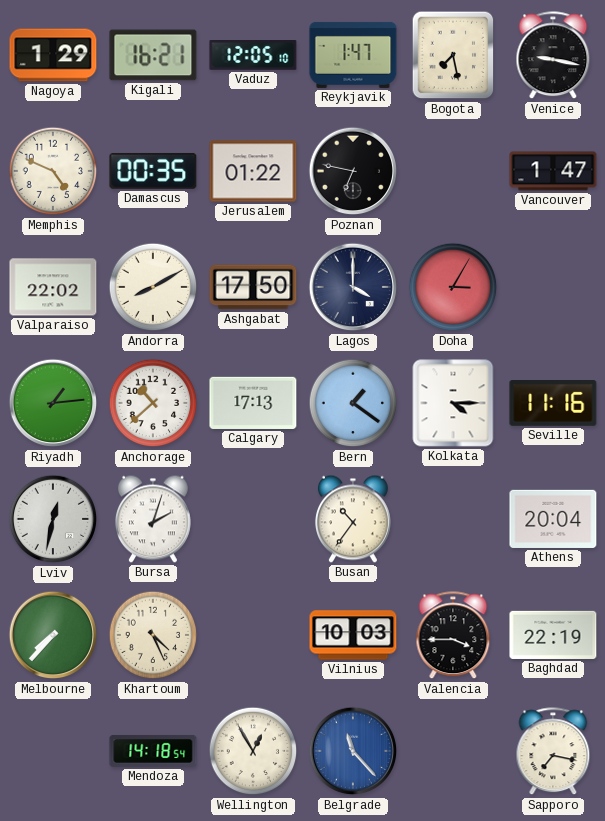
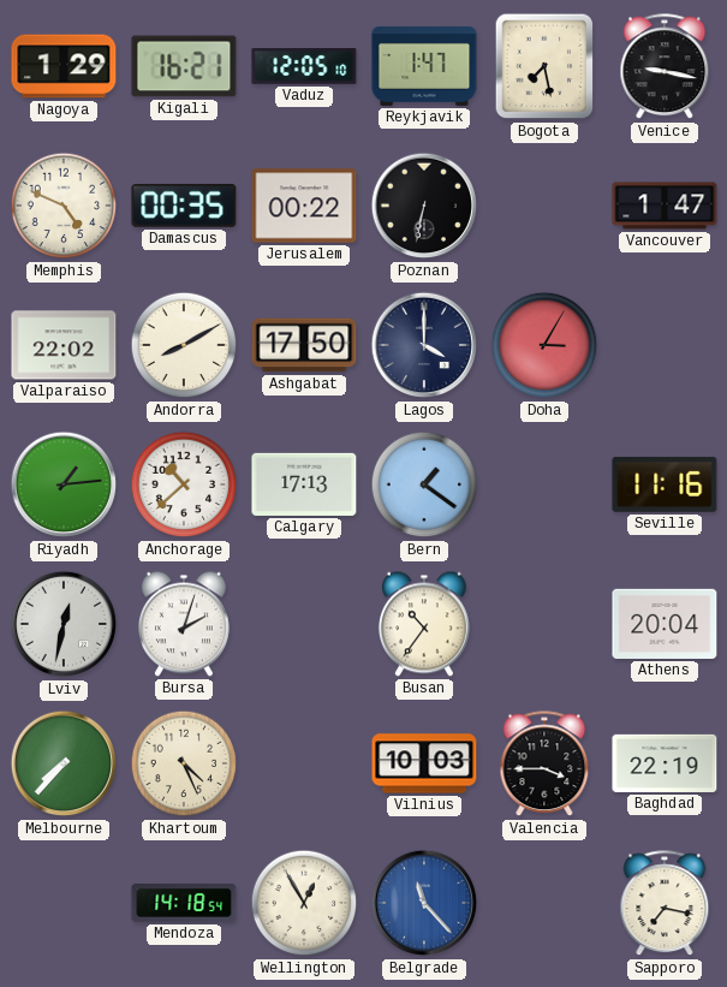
Jerusalem: 01:22 -> 00:22
Poznan: 6:47 -> 6:32
Kolkata: 4:15 -> none
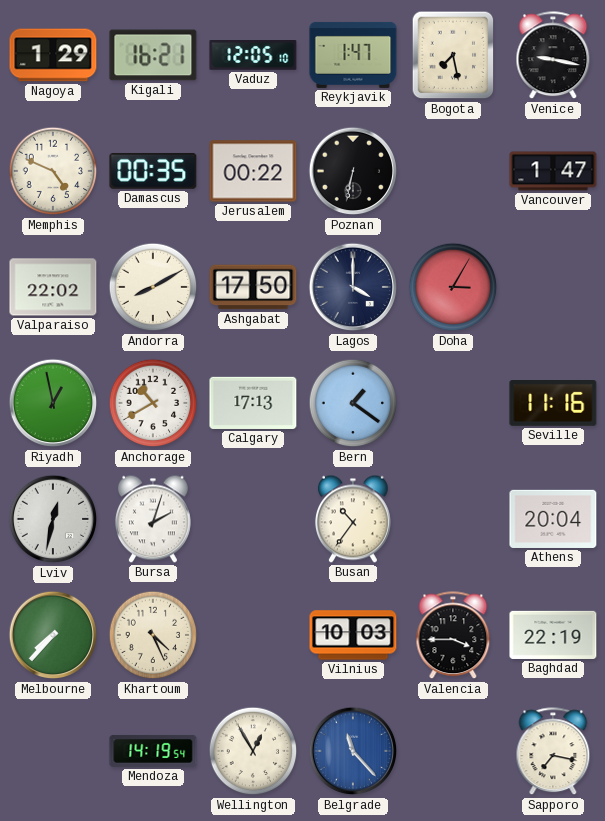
Riyadh: 1:14 -> 12:58
Anchorage: 10:38 -> 10:40
Mendoza: 14:18 -> 14:19
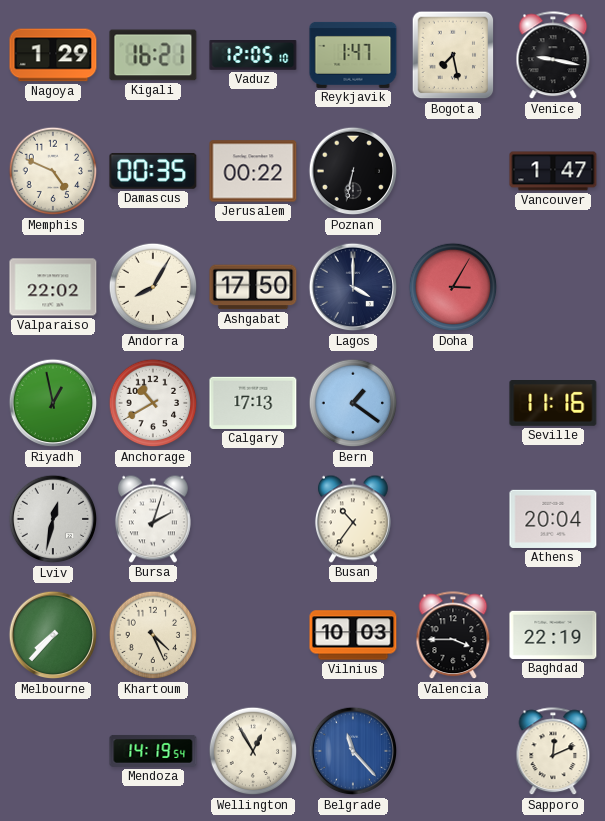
Andorra: 8:10 -> 8:05
Sapporo: 7:17 -> 12:11
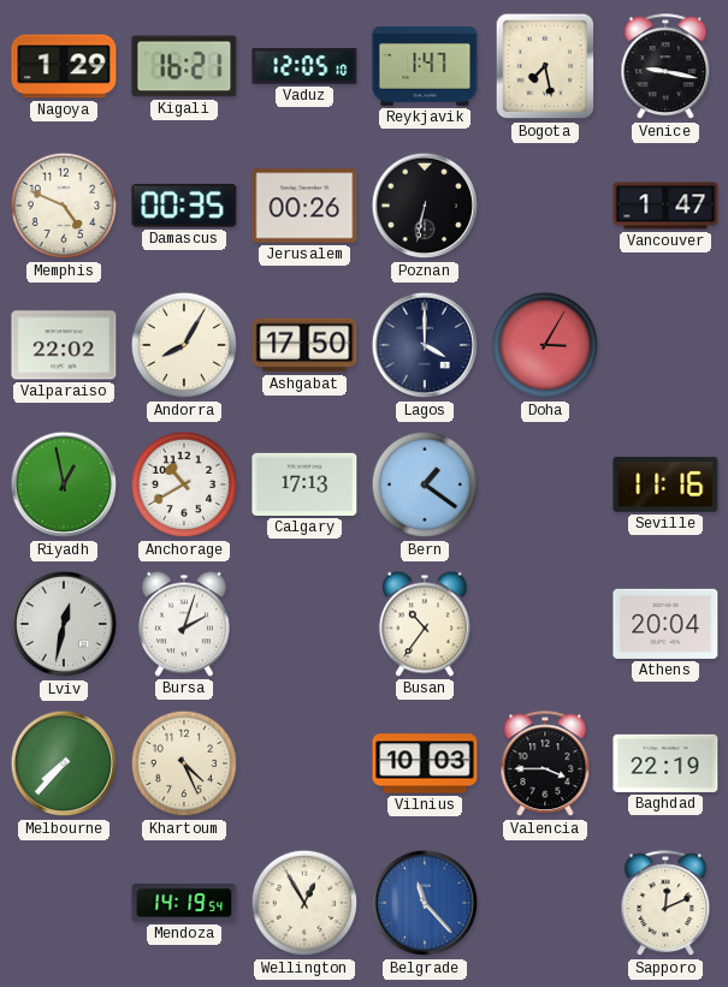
Jerusalem: 00:22 -> 00:26
